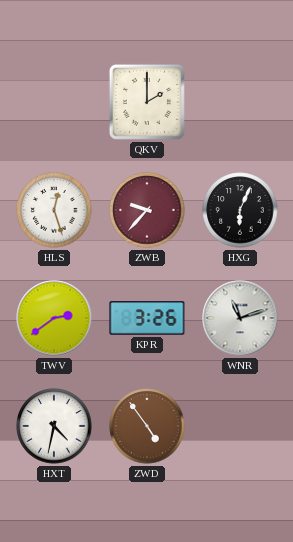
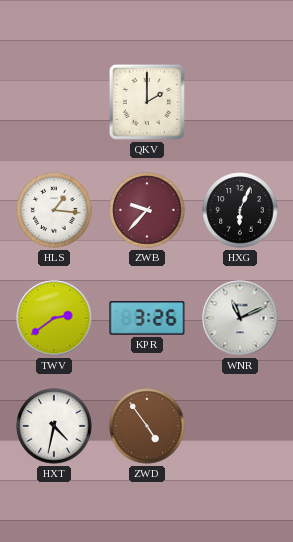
HLS: 12:27 -> 1:16
WNR: 11:12 -> 11:11
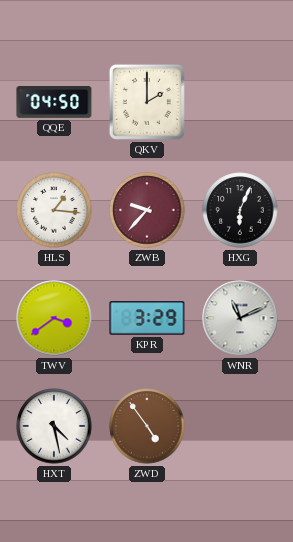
QQE: none -> 04:50
TWV: 2:39 -> 3:39
KPR: 3:26 -> 3:29
HXT: 4:32 -> 4:28
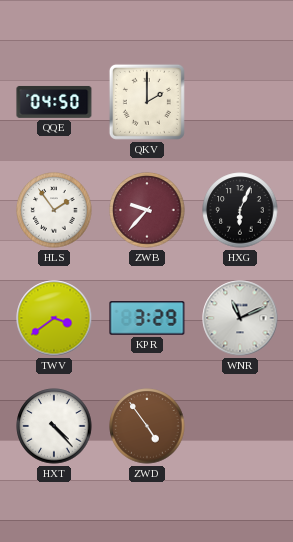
HLS: 1:16 -> 1:54
HXT: 4:28 -> 4:23
